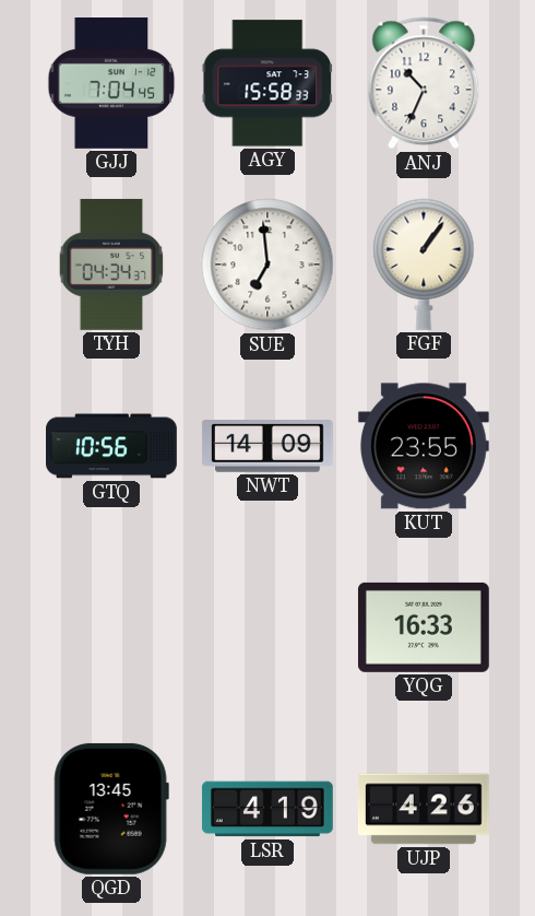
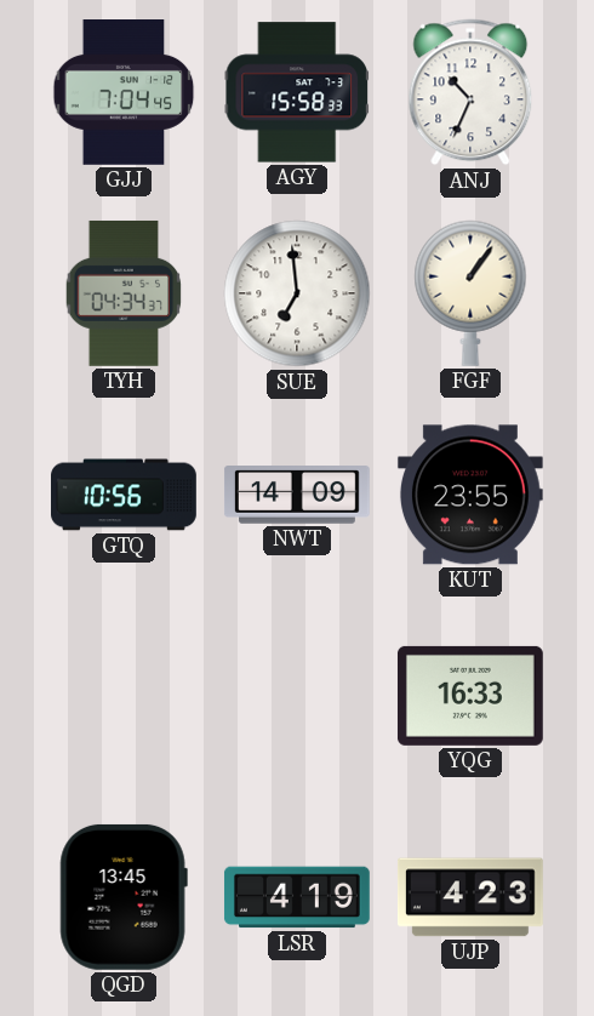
UJP: 4:26 -> 4:23
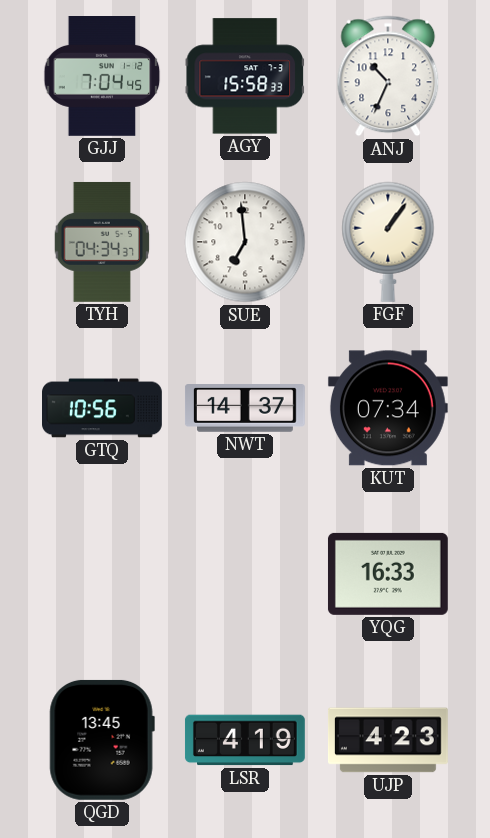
NWT: 14:09 -> 14:37
KUT: 23:55 -> 07:34
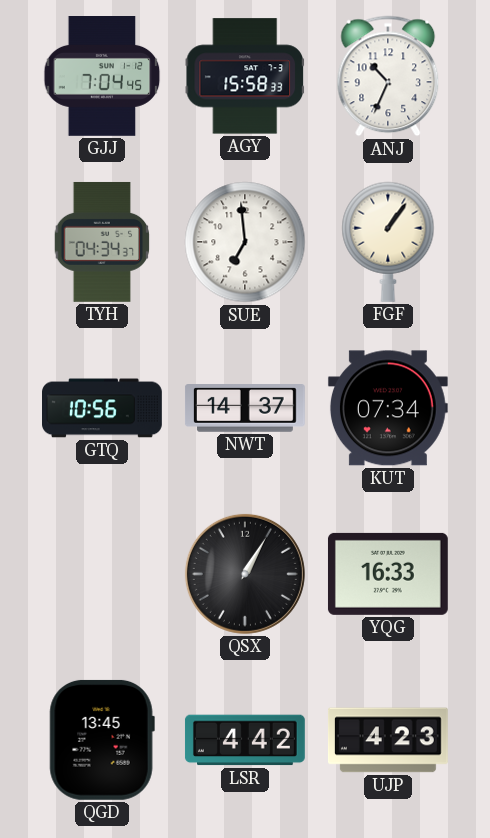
QSX: none -> 1:05
LSR: 4:19 -> 4:42
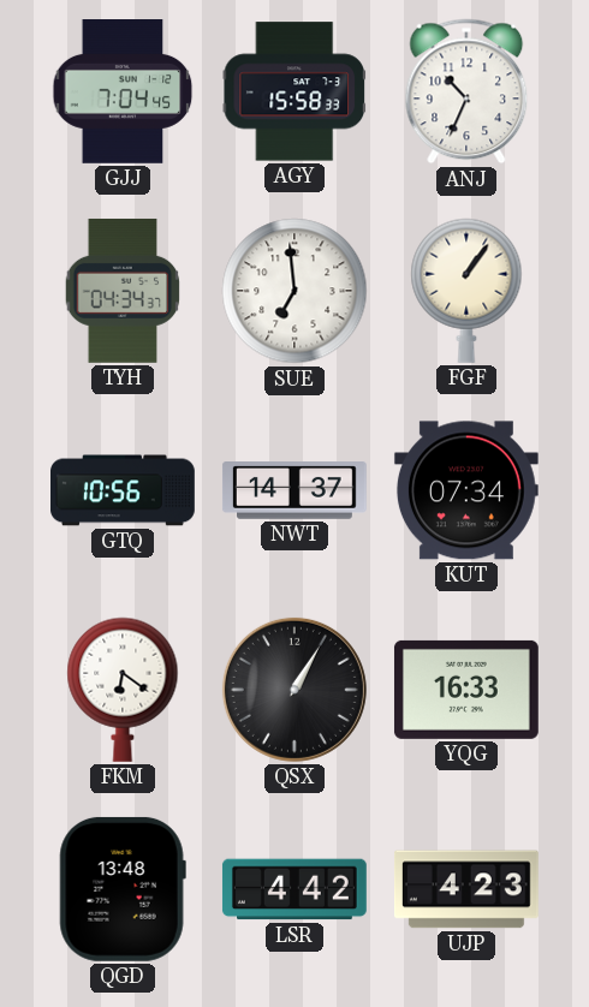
FKM: none -> 6:21
QGD: 13:45 -> 13:48
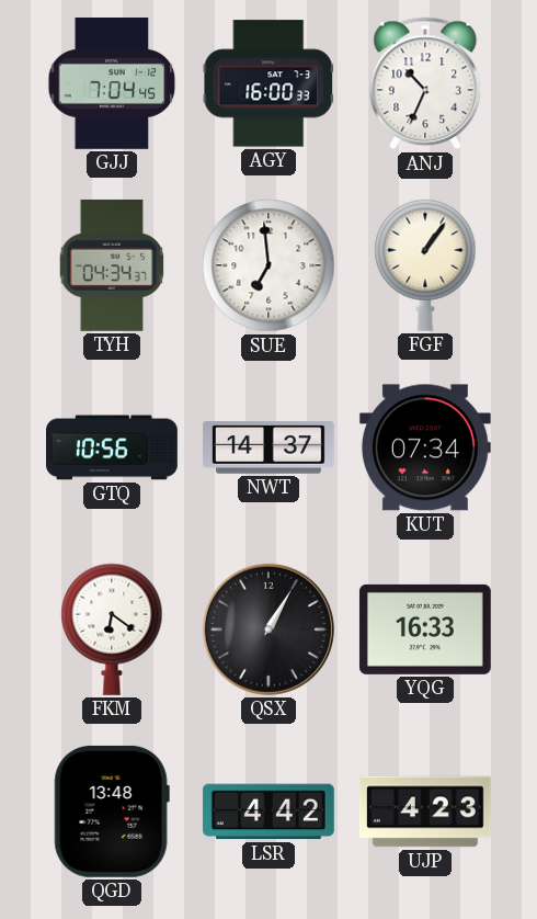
AGY: 15:58 -> 16:00
